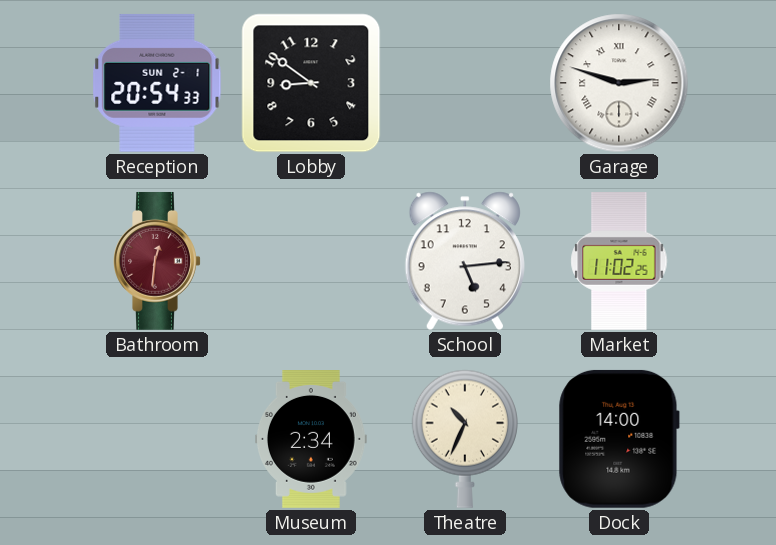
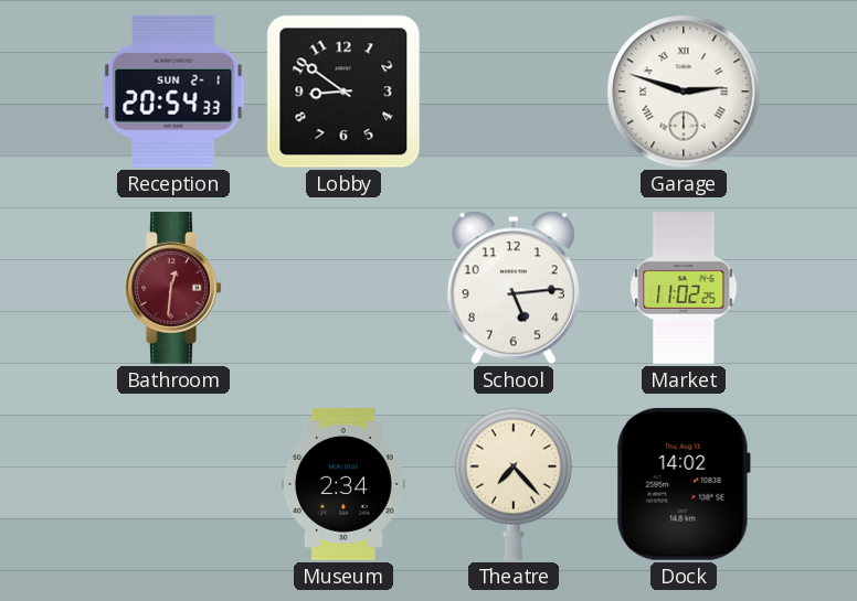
Theatre: 10:34 -> 7:23
Dock: 14:00 -> 14:02
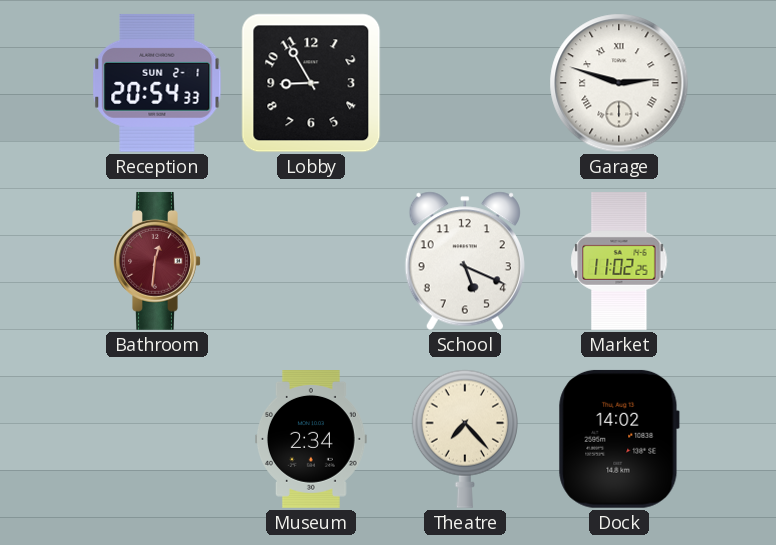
Lobby: 8:51 -> 8:55
School: 5:14 -> 5:19
